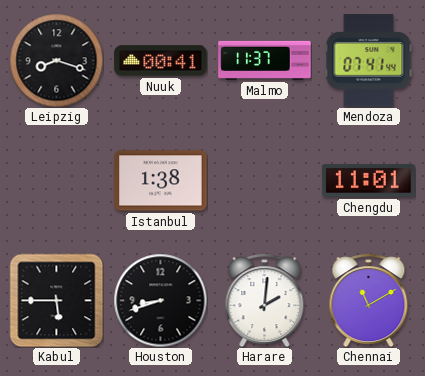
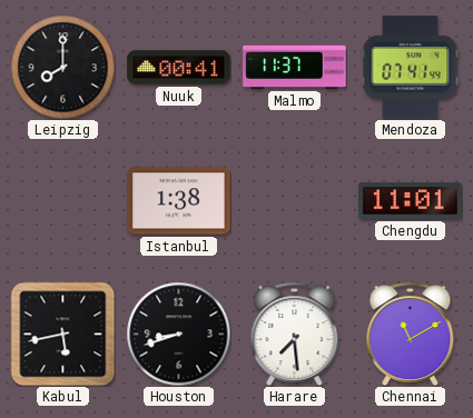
Leipzig: 8:18 -> 8:00
Kabul: 5:45 -> 5:43
Harare: 2:01 -> 7:29
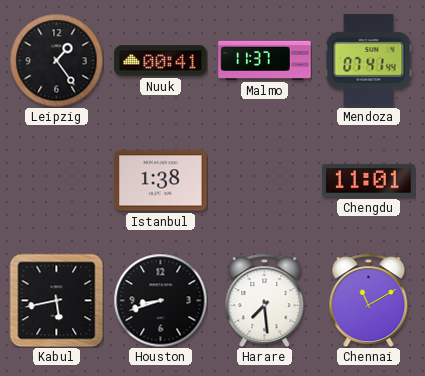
Leipzig: 8:00 -> 1:24
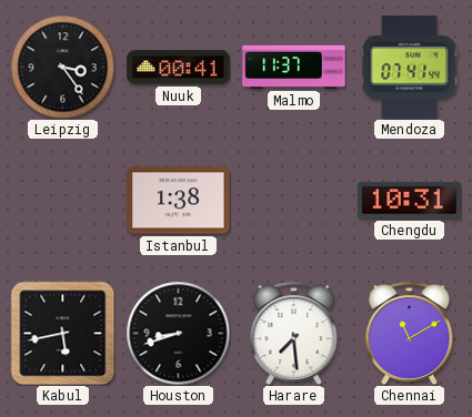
Leipzig: 1:24 -> 3:24
Chengdu: 11:01 -> 10:31
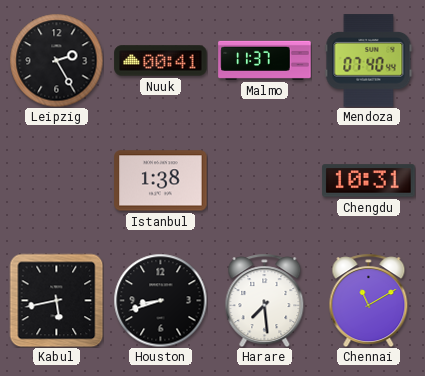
Leipzig: 3:24 -> 2:25
Mendoza: 07:41 -> 07:40
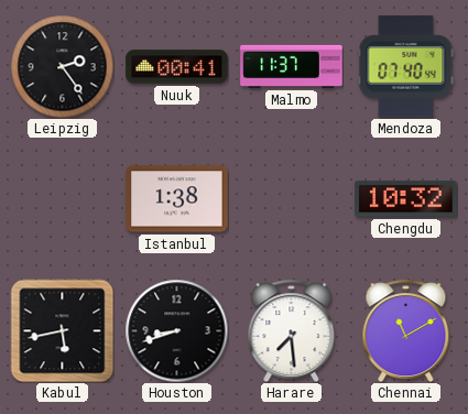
Leipzig: 2:25 -> 2:24
Chengdu: 10:31 -> 10:32
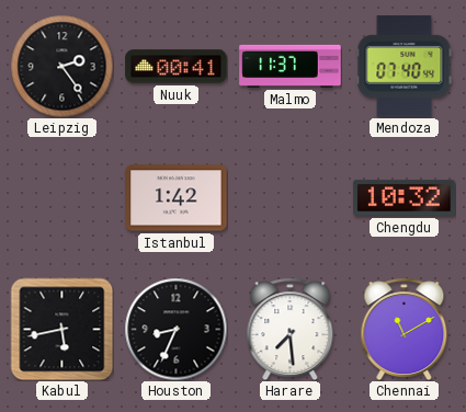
Istanbul: 1:38 -> 1:42
Houston: 8:42 -> 8:34
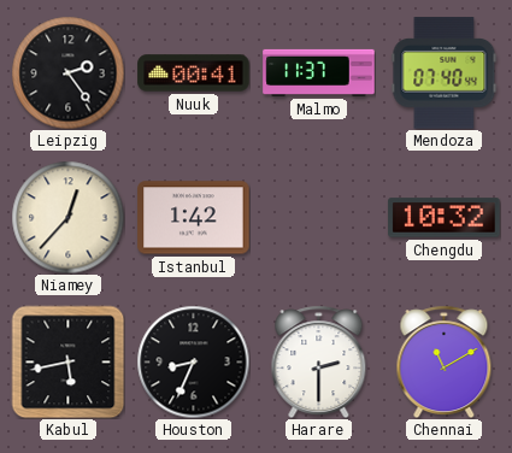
Niamey: none -> 12:37
Harare: 7:29 -> 2:30
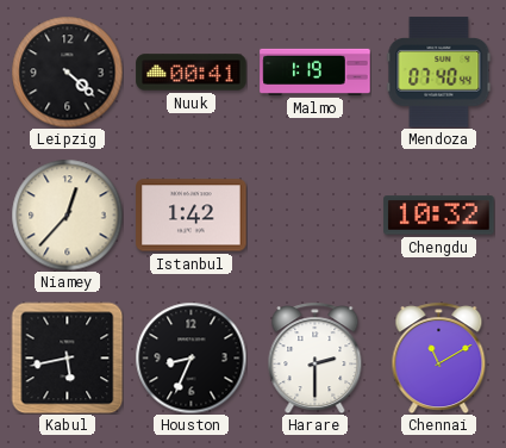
Leipzig: 2:24 -> 4:22
Malmo: 11:37 -> 1:19
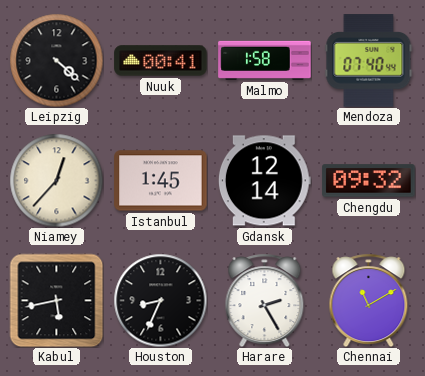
Malmo: 1:19 -> 1:58
Istanbul: 1:42 -> 1:45
Gdansk: none -> 12:14
Chengdu: 10:32 -> 09:32
Harare: 2:30 -> 2:25
